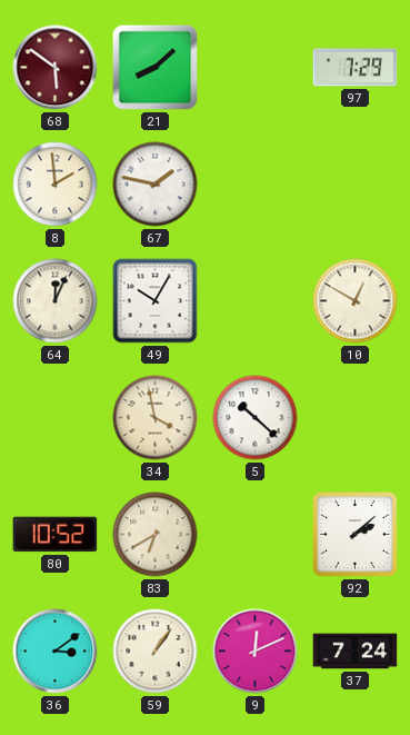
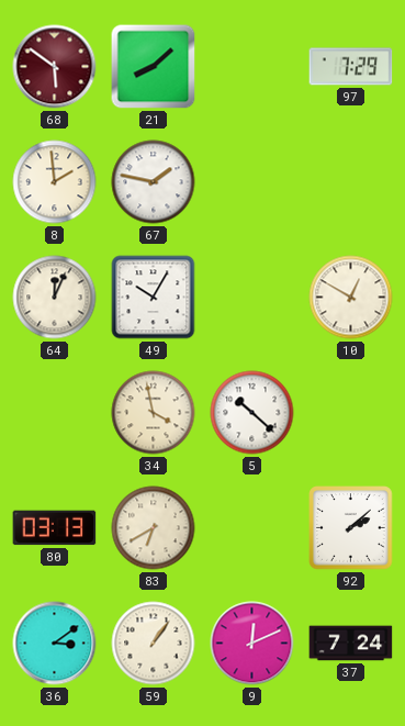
80: 10:52 -> 03:13
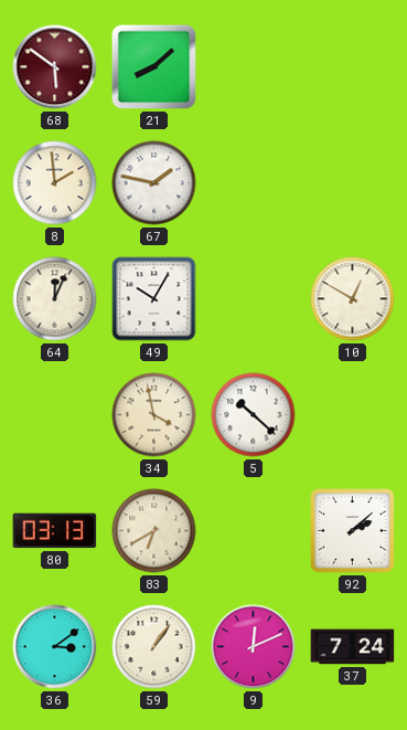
97: 7:29 -> none
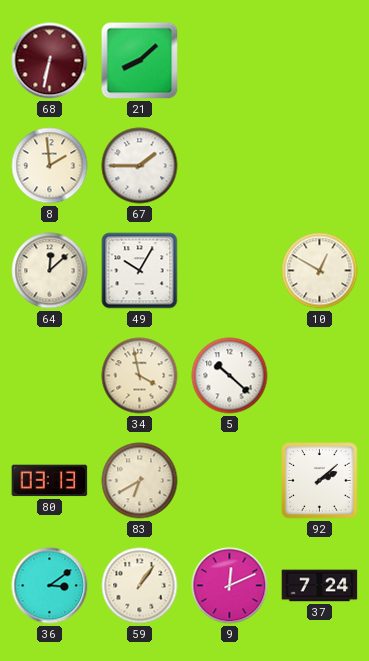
68: 5:51 -> 6:32
67: 1:47 -> 1:45
64: 12:04 -> 12:08
